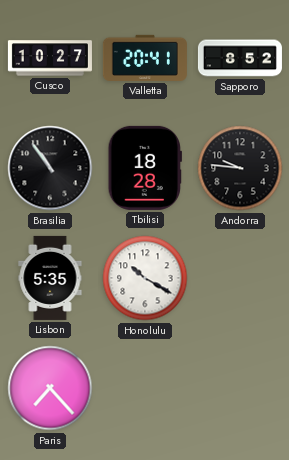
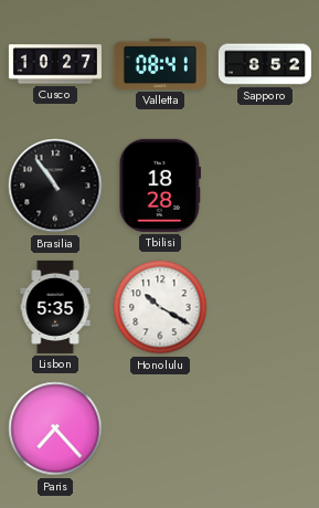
Valletta: 20:41 -> 08:41
Andorra: 9:46 -> none
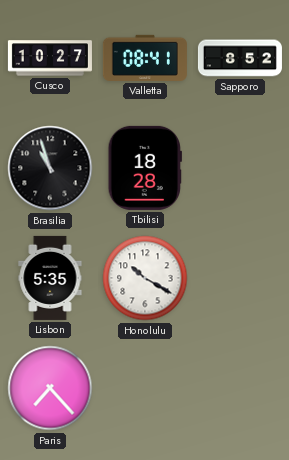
Brasilia: 10:54 -> 10:57
